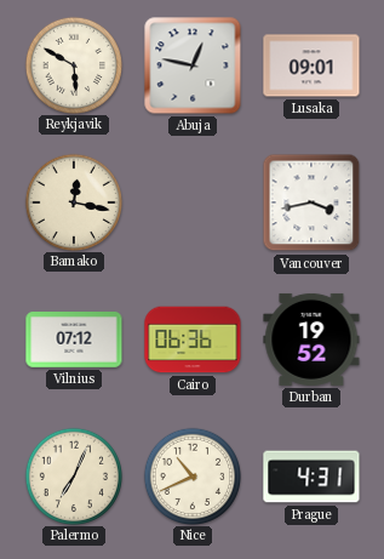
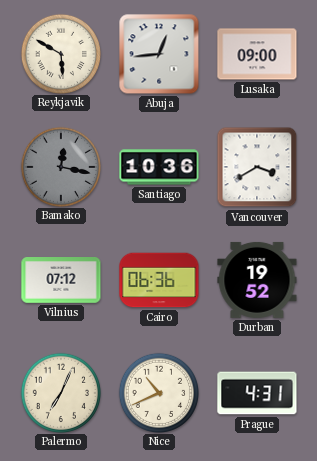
Abuja: 12:47 -> 12:44
Lusaka: 09:01 -> 09:00
Bamako dial: cream -> grey
Santiago: none -> 10:36
Vancouver: 3:43 -> 3:40
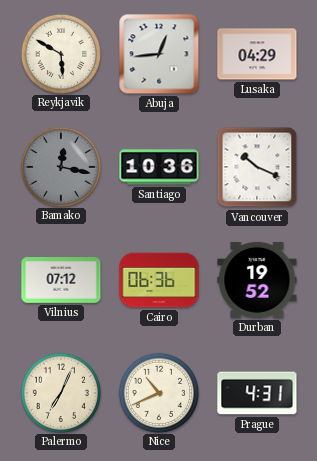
Lusaka: 09:00 -> 04:29
Vancouver: 3:40 -> 10:19
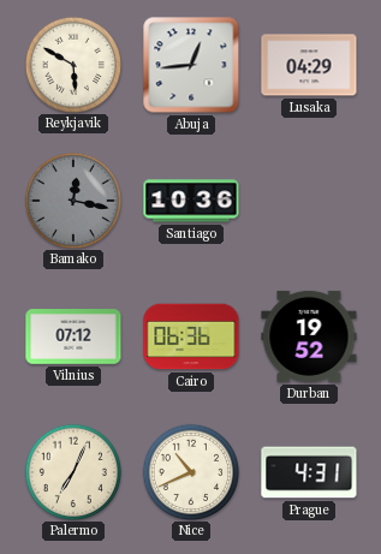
Vancouver: 10:19 -> none
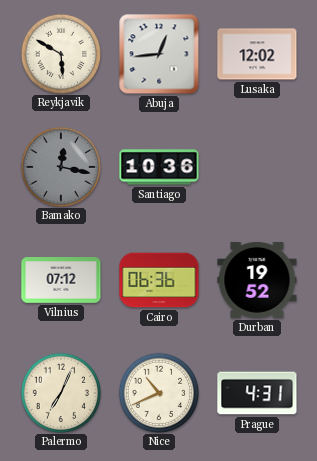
Lusaka: 04:29 -> 12:02
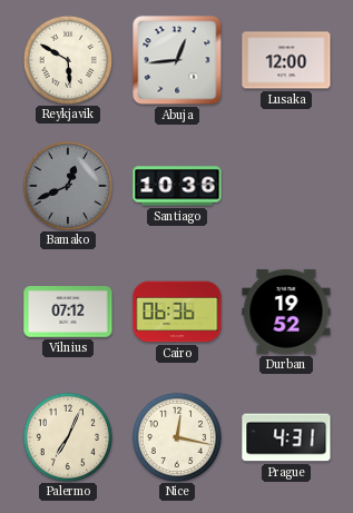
Lusaka: 12:02 -> 12:00
Bamako: 12:17 -> 12:41
Nice: 10:41 -> 12:17
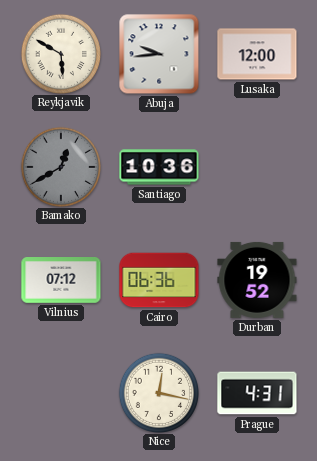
Abuja: 12:44 -> 9:44
Bamako: 12:41 -> 12:40
Palermo: 7:04 -> none
